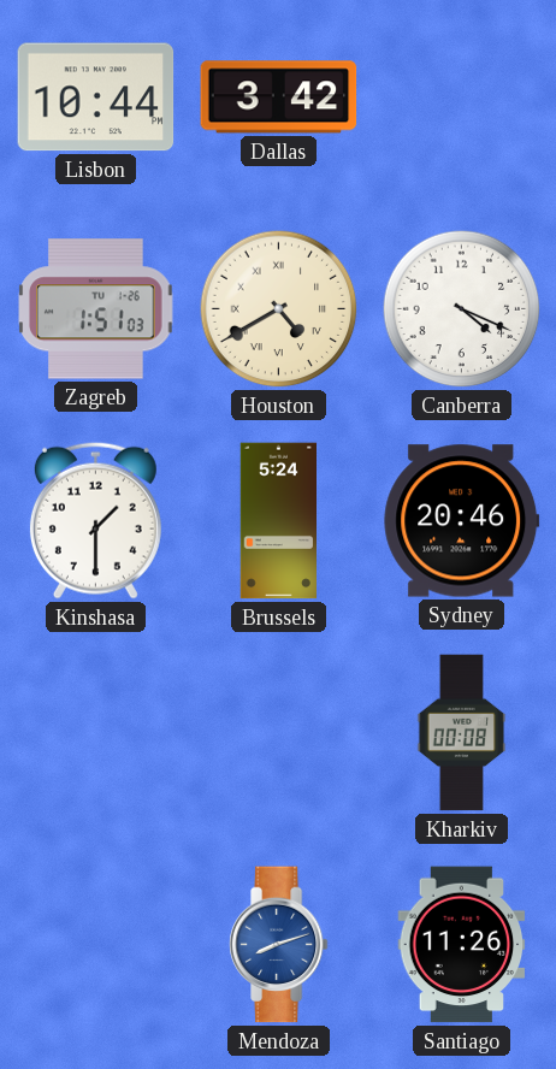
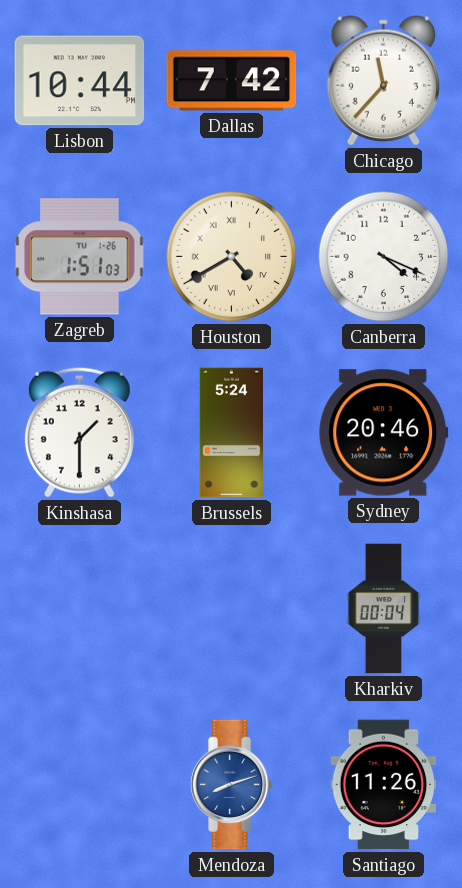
Dallas: 3:42 -> 7:42
Chicago: none -> 11:37
Kharkiv: 00:08 -> 00:04
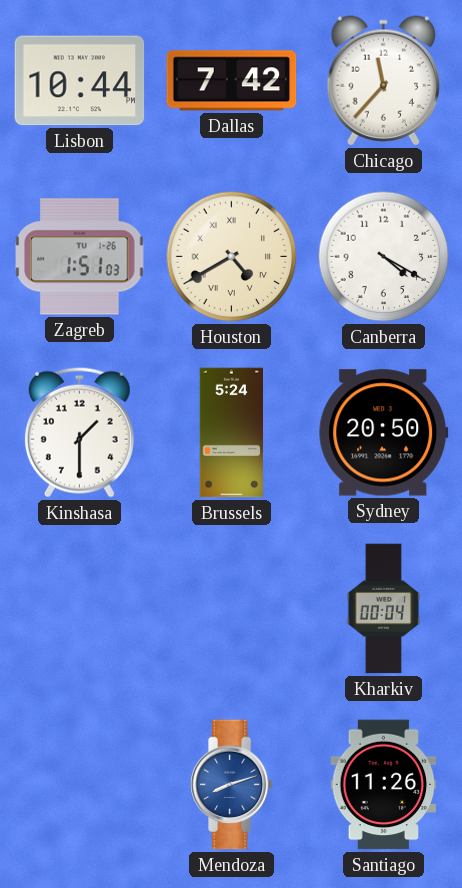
Canberra: 4:19 -> 4:20
Sydney: 20:46 -> 20:50
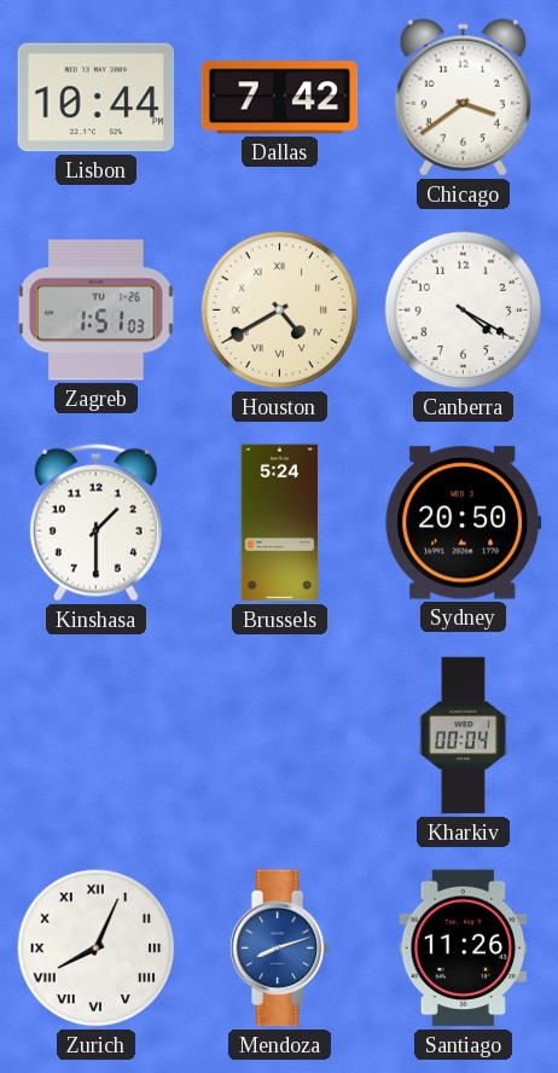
Chicago: 11:37 -> 3:39
Zurich: none -> 8:04
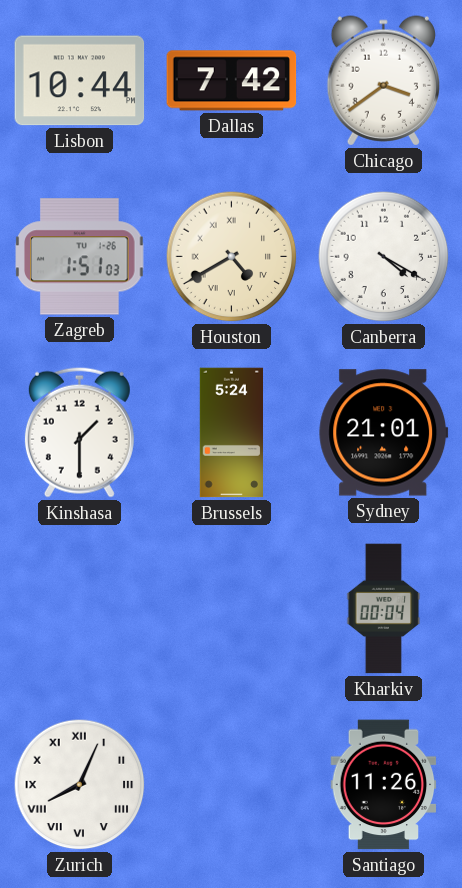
Sydney: 20:50 -> 21:01
Mendoza: 8:12 -> none
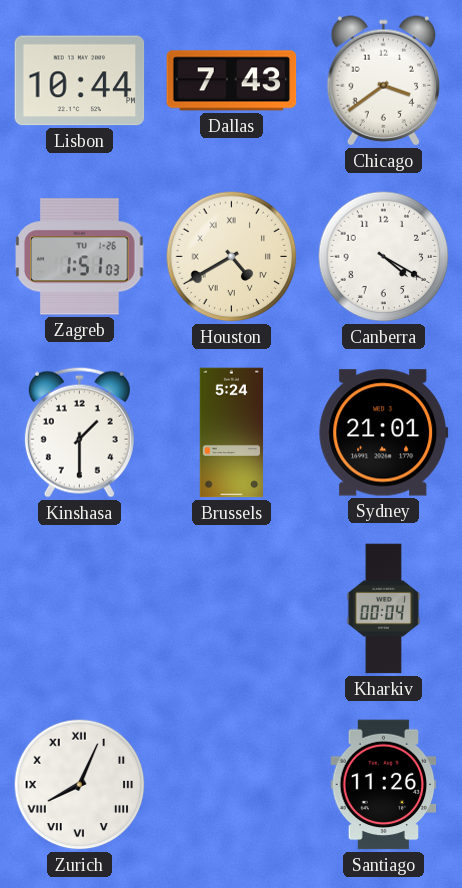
Dallas: 7:42 -> 7:43
